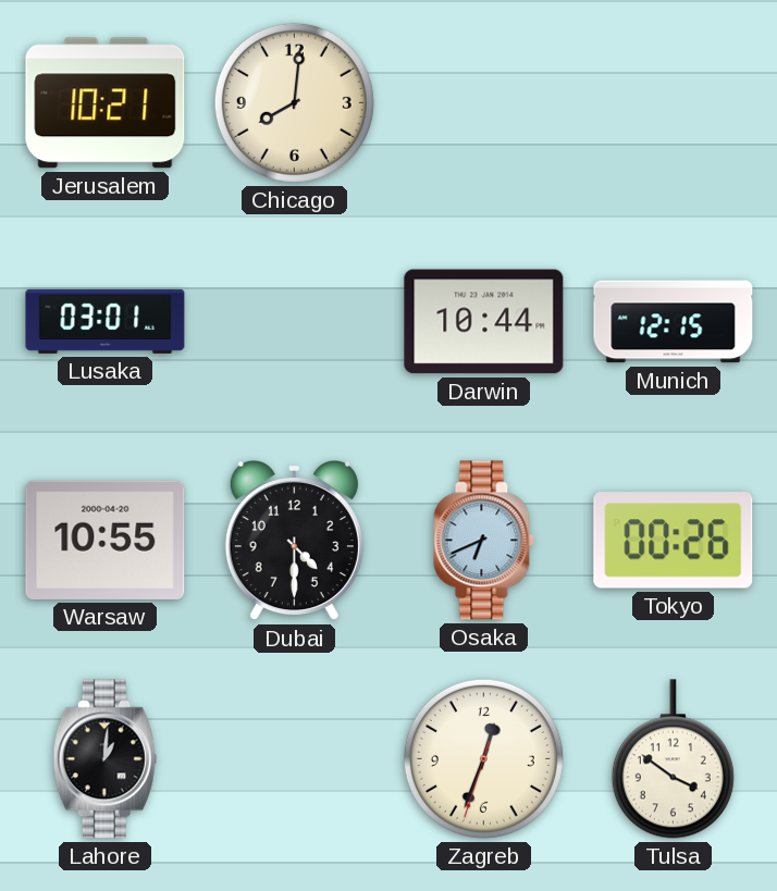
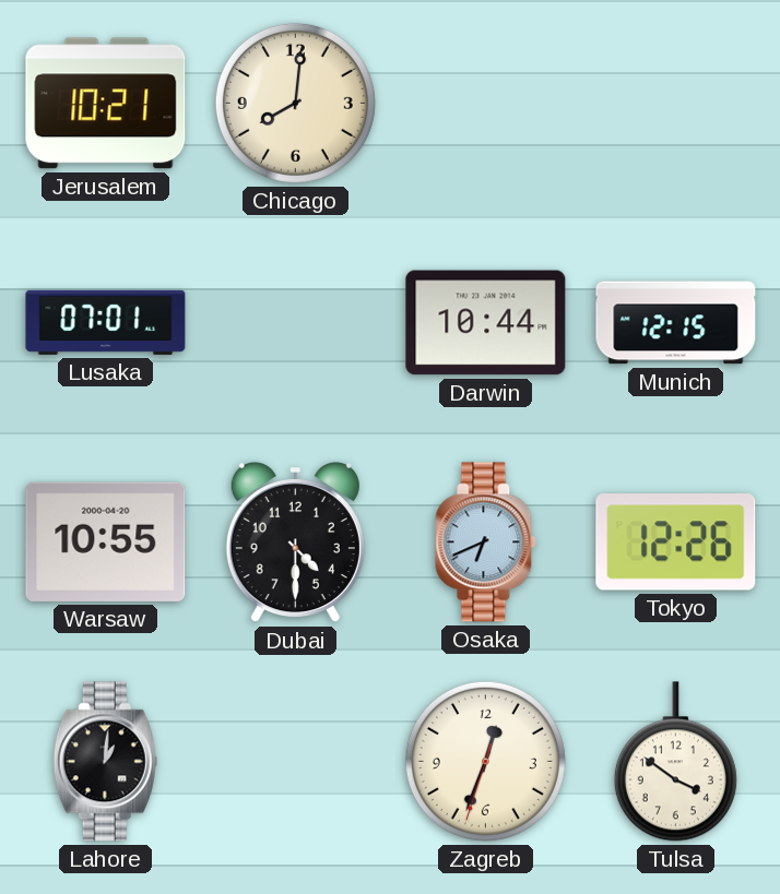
Lusaka: 03:01 -> 07:01
Tokyo: 00:26 -> 12:26
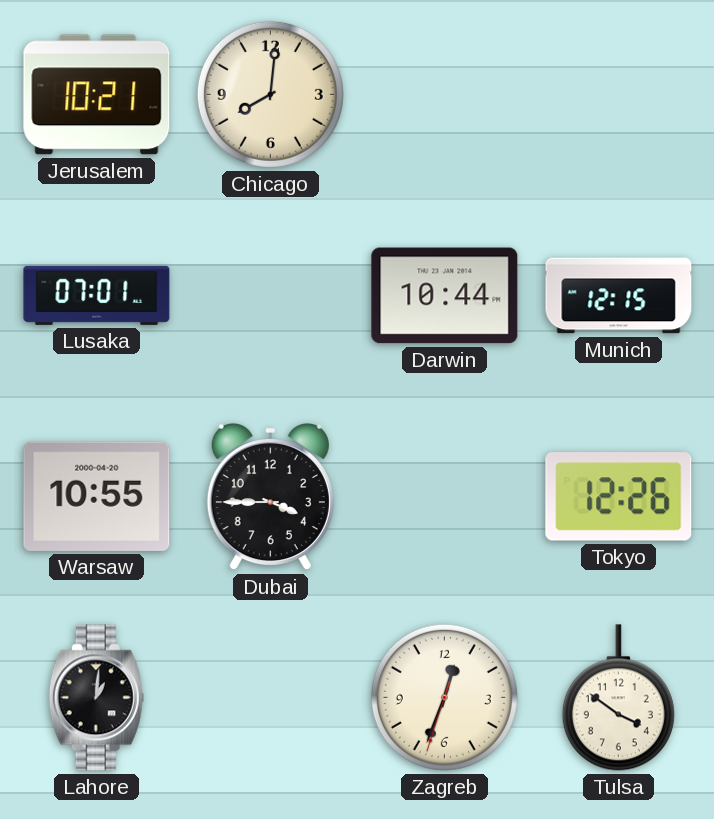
Dubai: 4:30 -> 3:45
Osaka: 6:41 -> none
